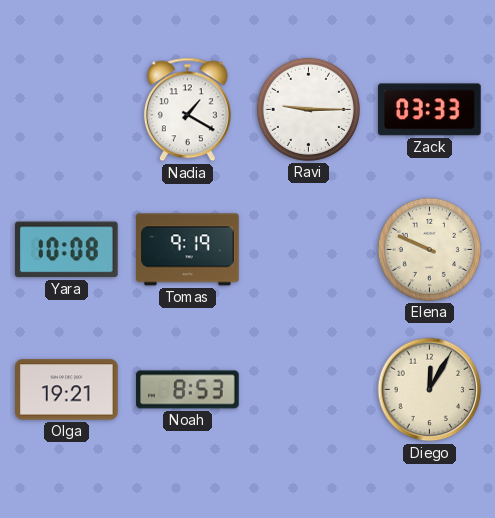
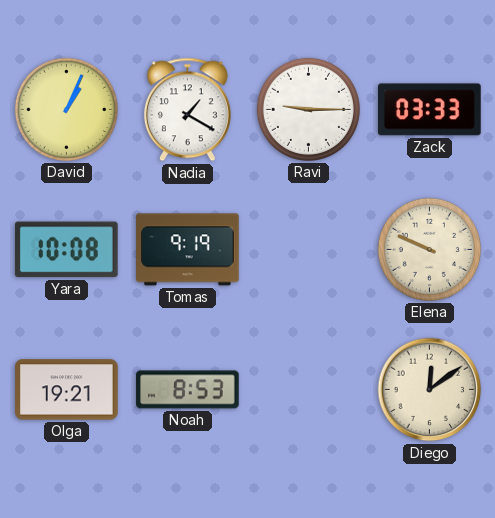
David: none -> 1:04
Diego: 12:05 -> 12:09
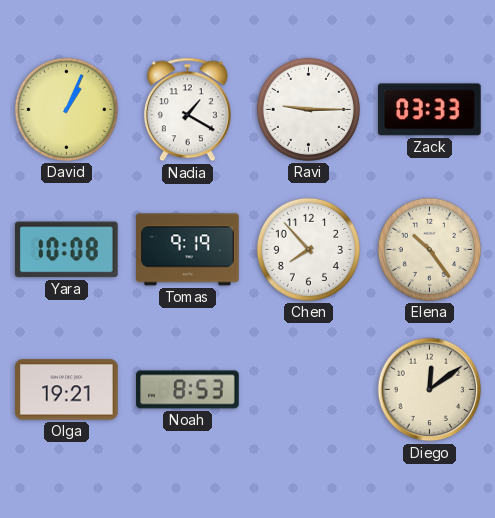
Chen: none -> 7:53
Elena: 9:49 -> 10:24
